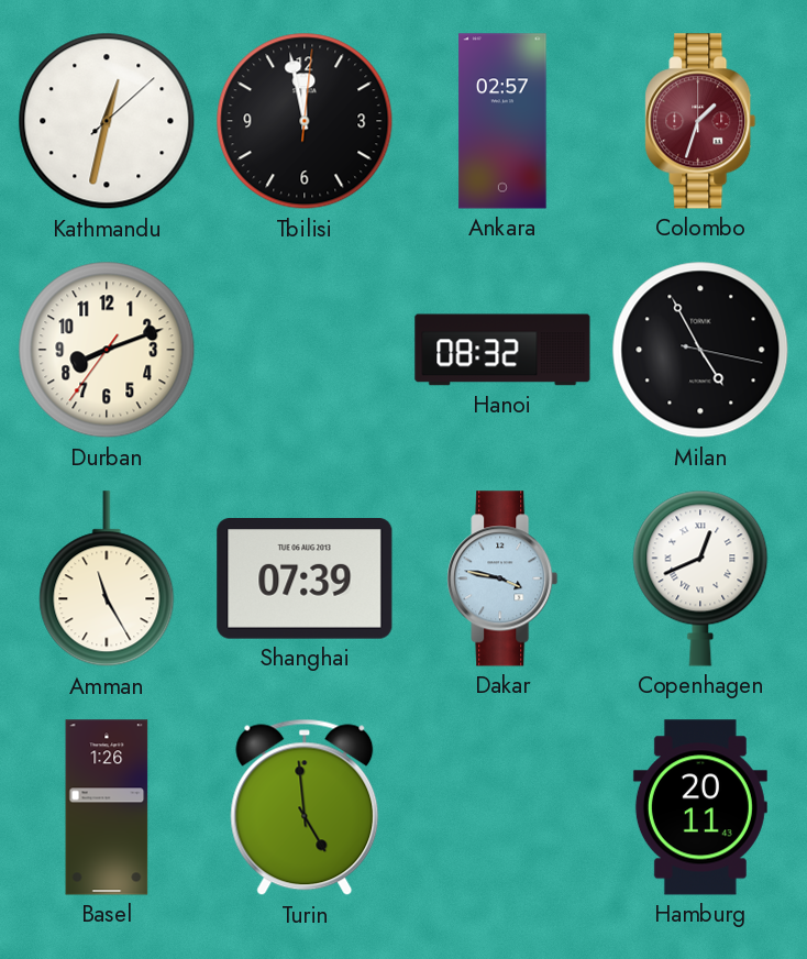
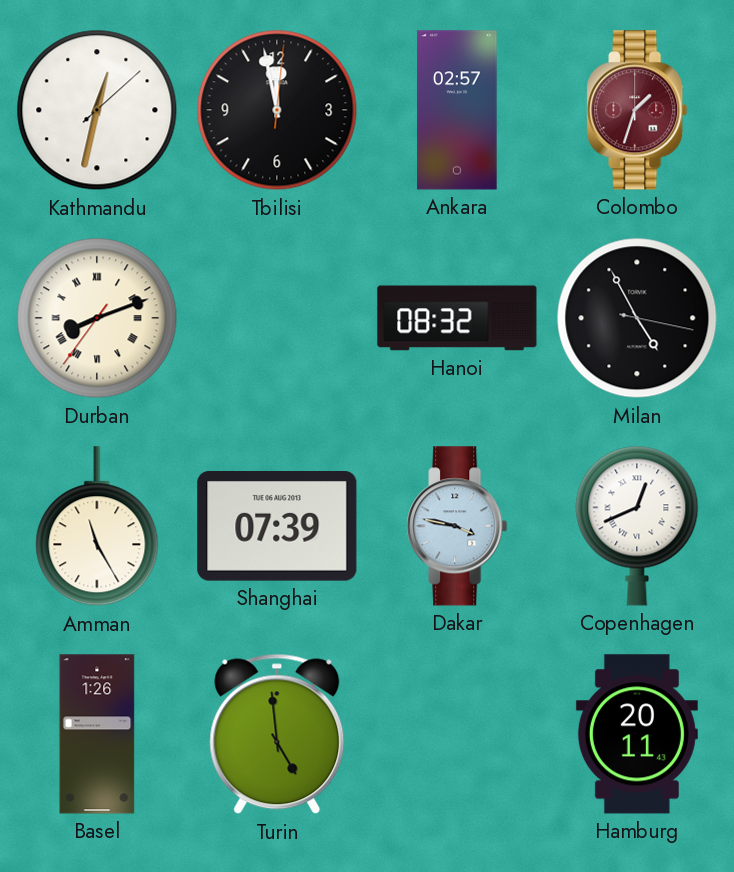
Durban numerals: Arabic -> Roman
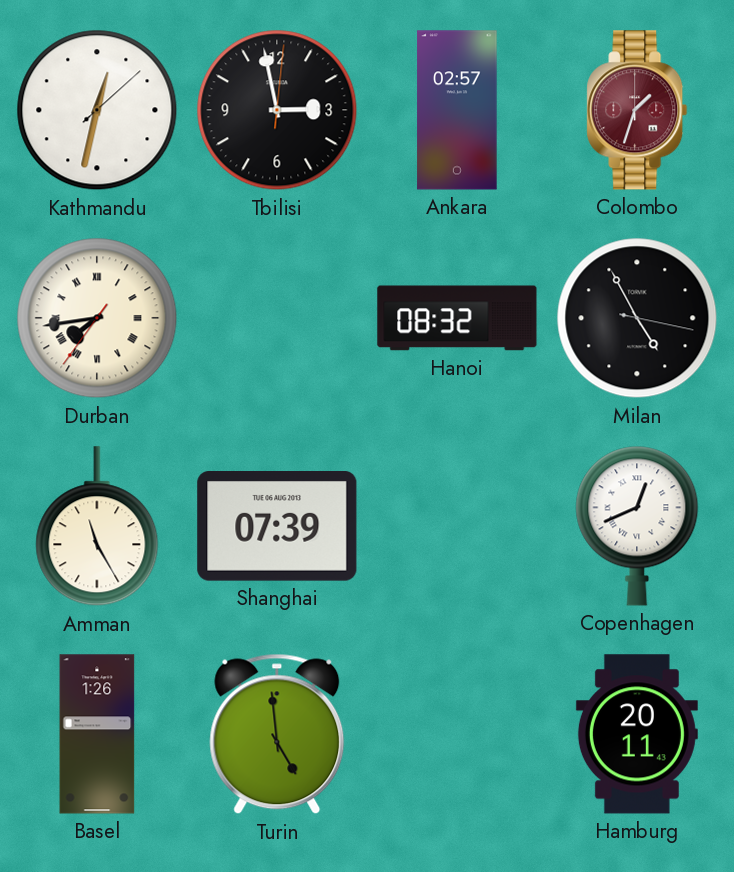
Tbilisi: 11:58 -> 2:58
Durban: 8:11 -> 7:43
Dakar: 3:47 -> none
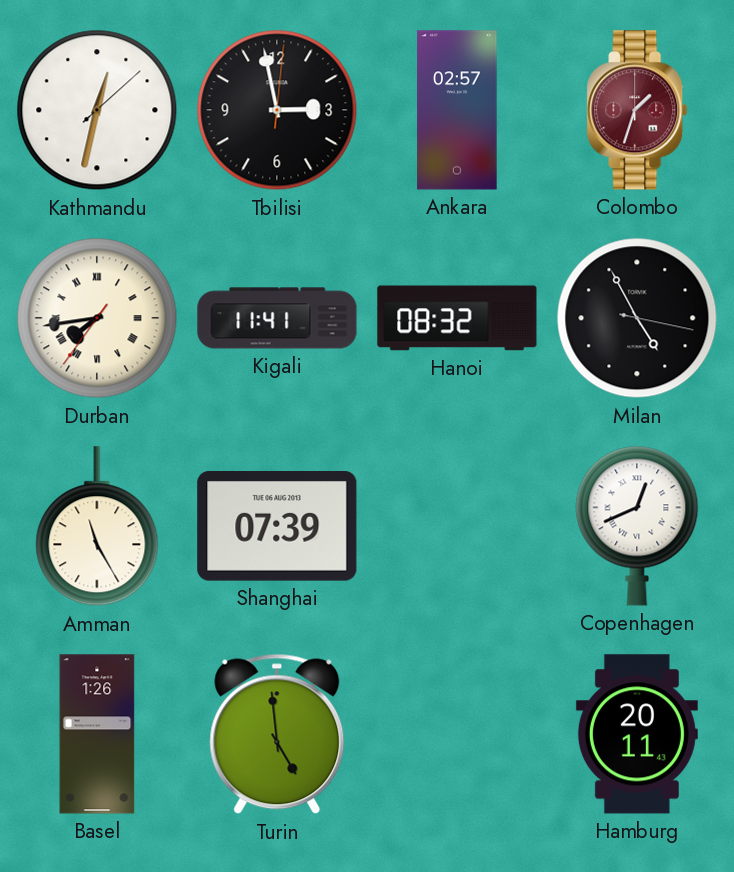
Kigali: none -> 11:41
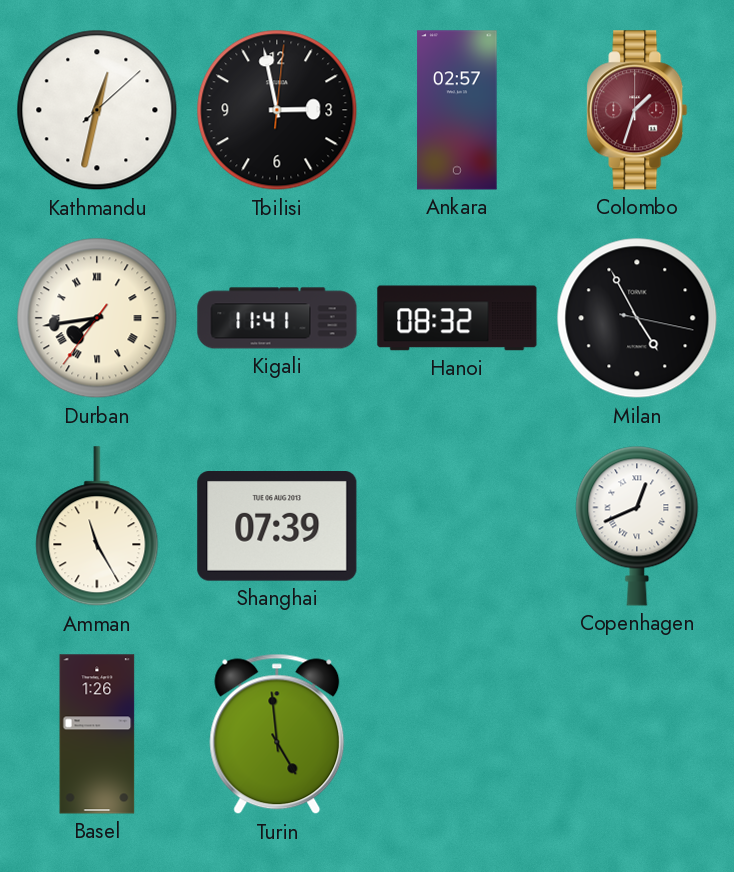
Hamburg: 20:11 -> none
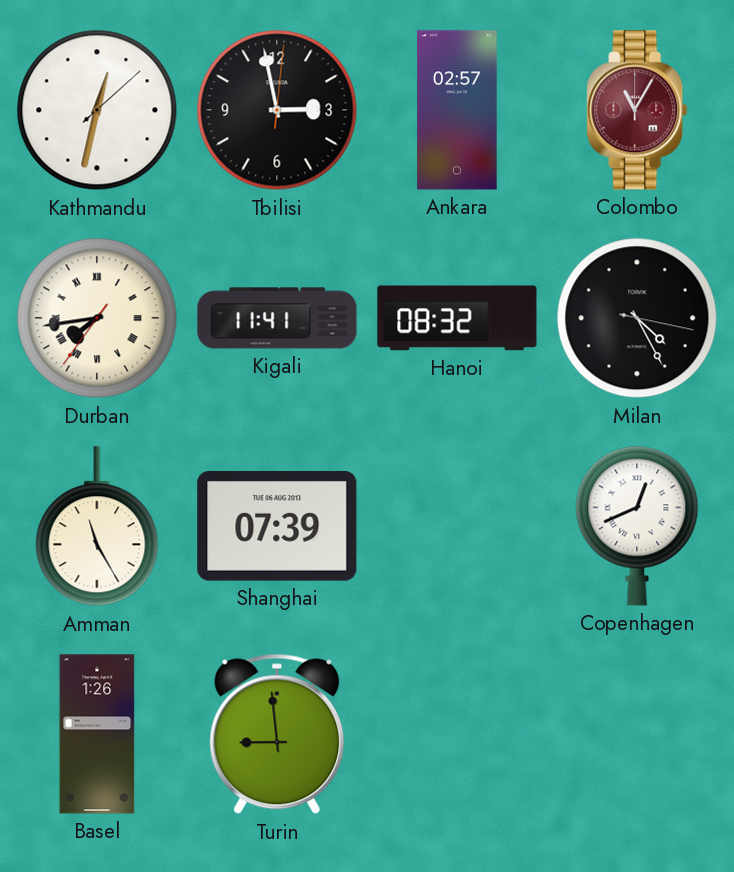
Colombo: 1:33 -> 11:05
Milan: 4:55 -> 4:25
Turin: 4:59 -> 8:59
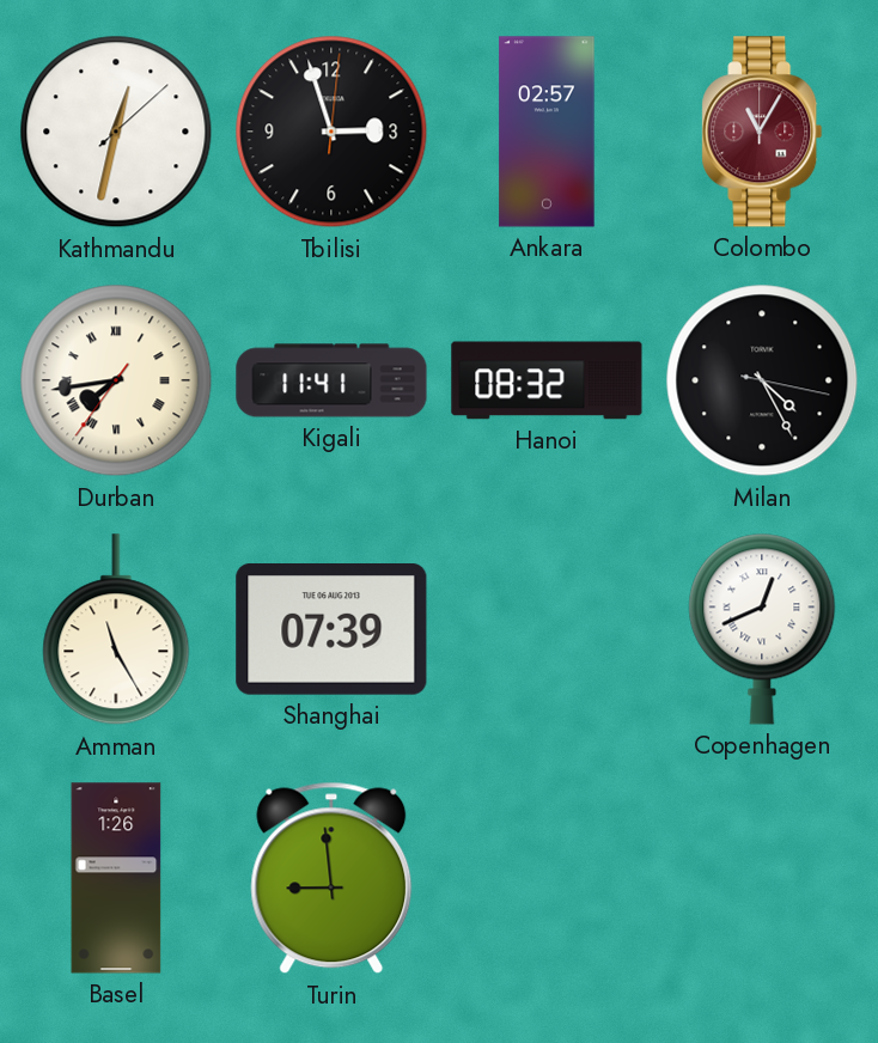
Tbilisi: 2:58 -> 2:57
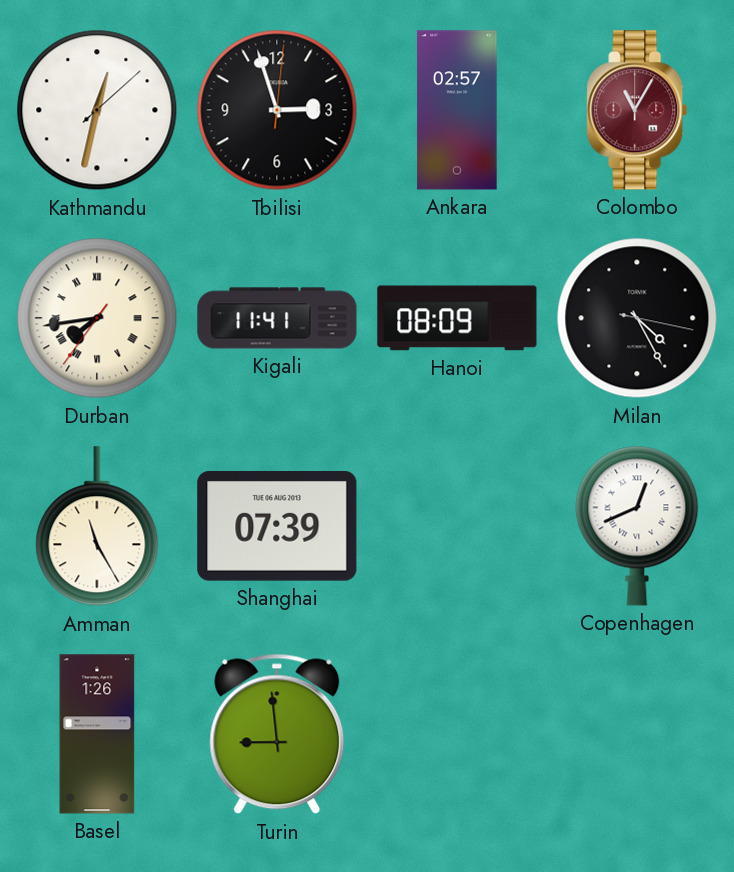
Hanoi: 08:32 -> 08:09
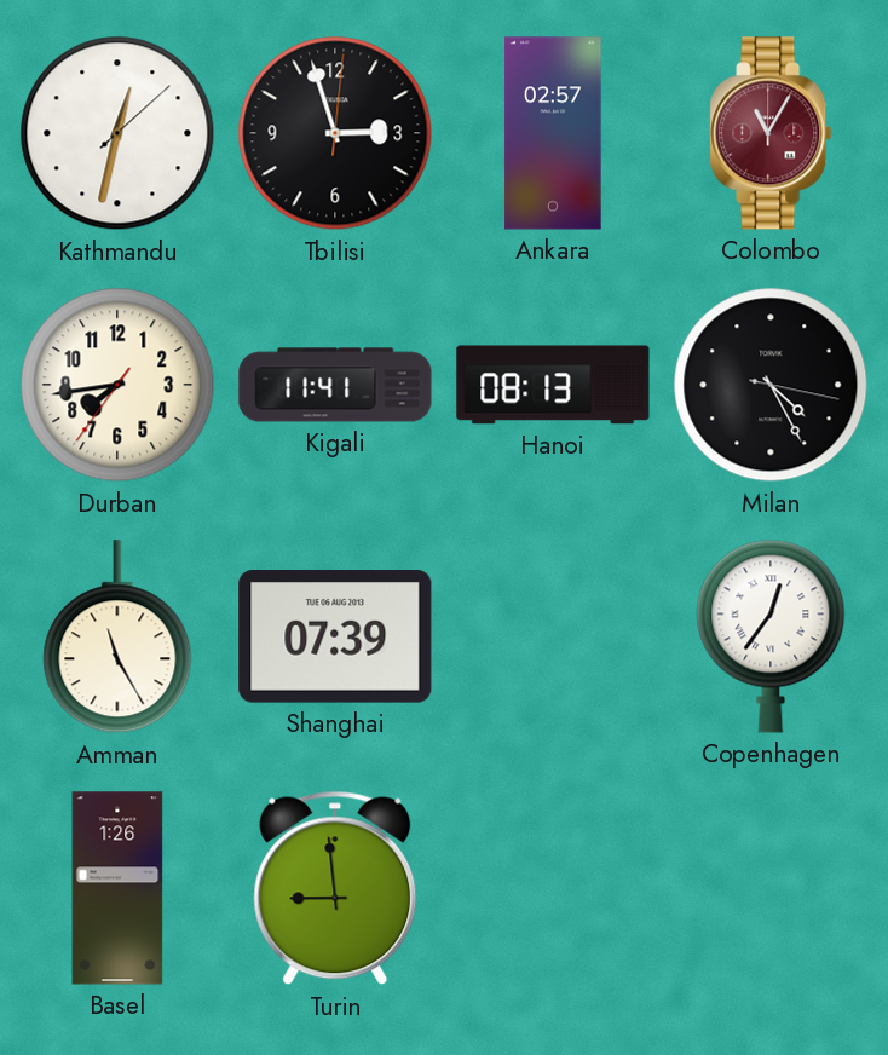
Durban numerals: Roman -> Arabic
Hanoi: 08:09 -> 08:13
Copenhagen: 12:41 -> 12:36
